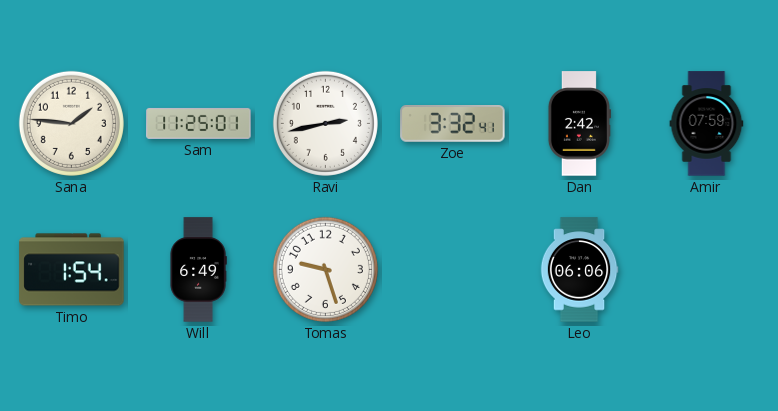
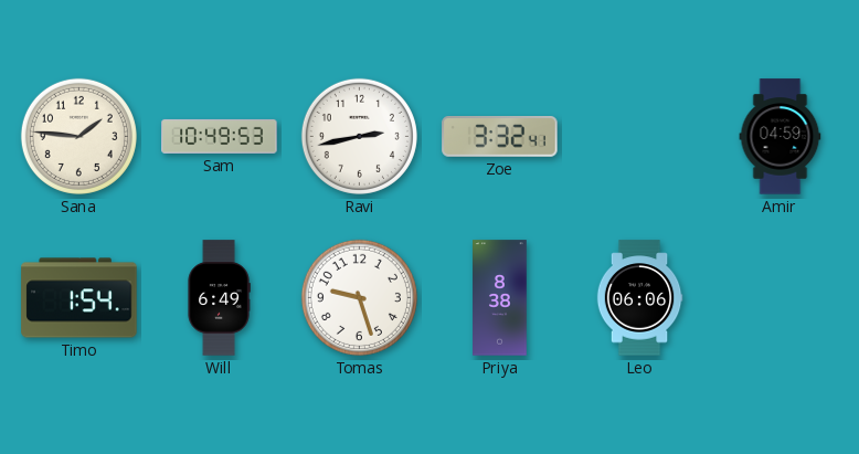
Sam: 11:25 -> 10:49
Dan: 2:42 -> none
Amir: 07:59 -> 04:59
Priya: none -> 8:38
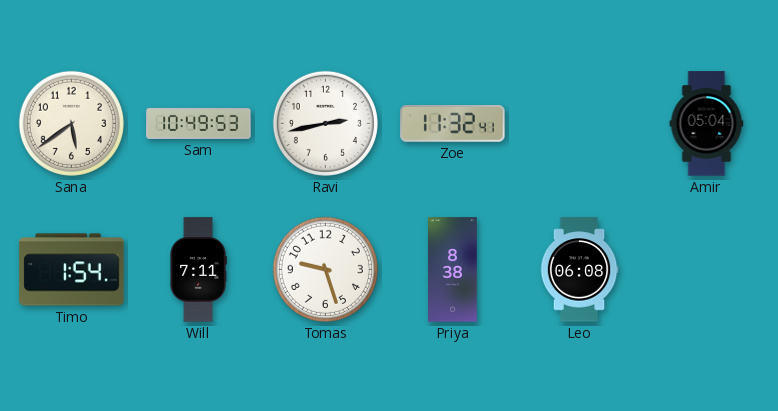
Sana: 1:46 -> 5:39
Zoe: 3:32 -> 11:32
Amir: 04:59 -> 05:04
Will: 6:49 -> 7:11
Leo: 06:06 -> 06:08
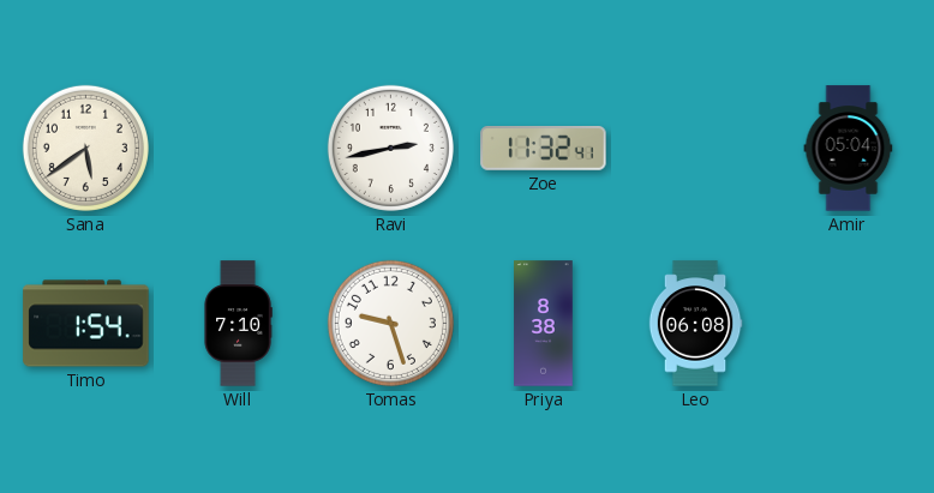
Sam: 10:49 -> none
Will: 7:11 -> 7:10
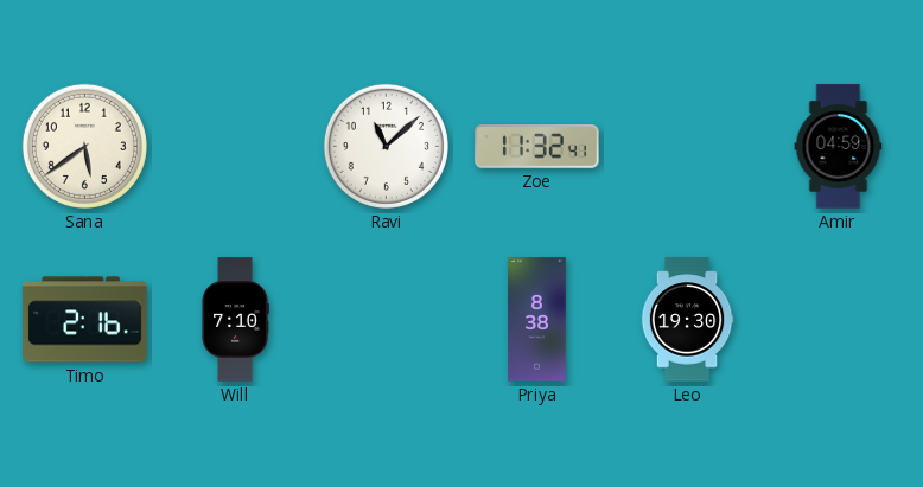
Ravi: 2:43 -> 11:08
Amir: 05:04 -> 04:59
Timo: 1:54 -> 2:16
Tomas: 9:27 -> none
Leo: 06:08 -> 19:30
